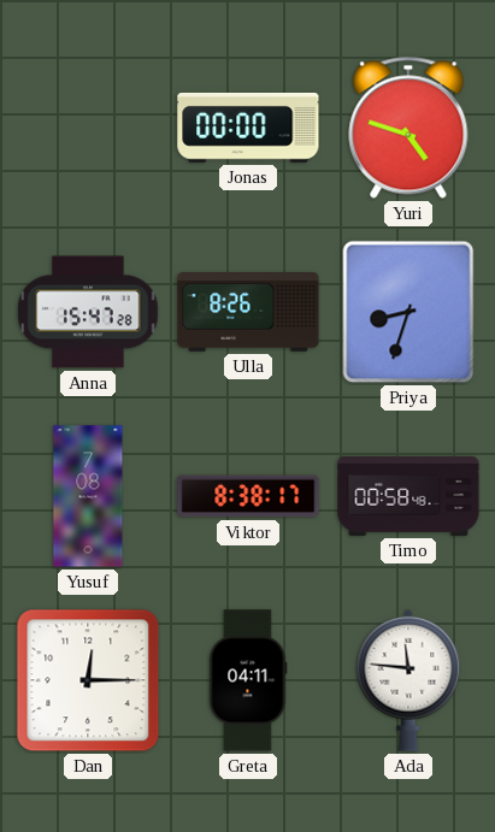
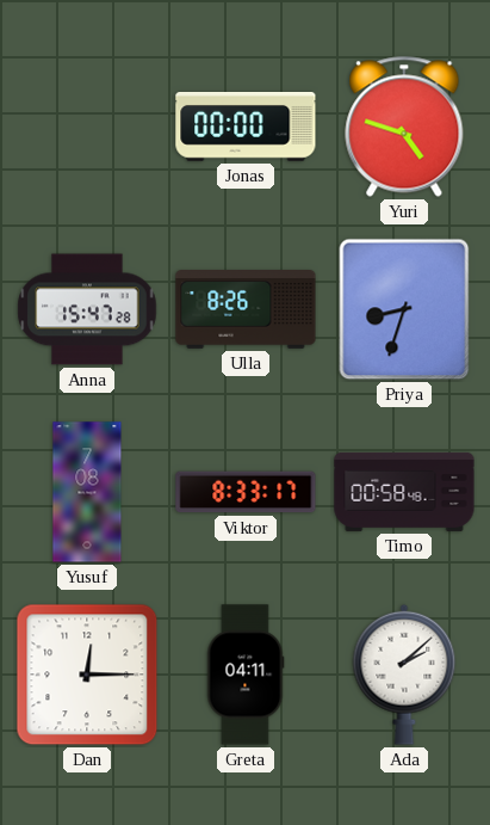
Viktor: 8:38 -> 8:33
Ada: 11:46 -> 2:08
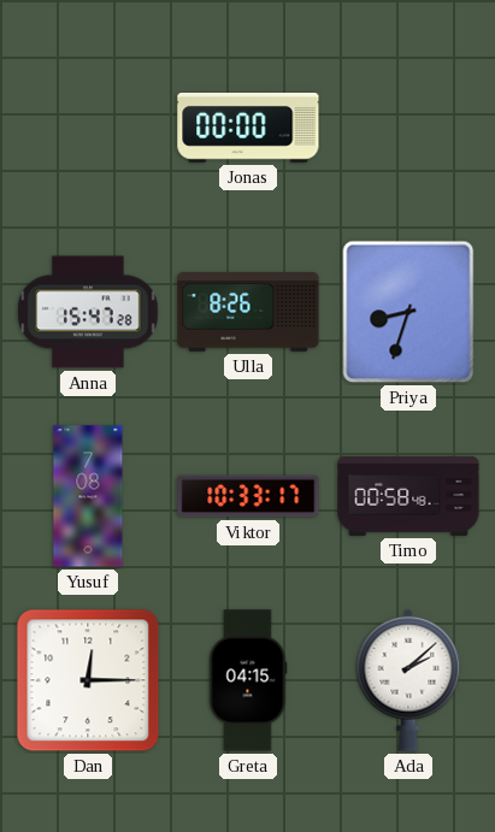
Yuri: 4:48 -> none
Viktor: 8:33 -> 10:33
Greta: 04:11 -> 04:15
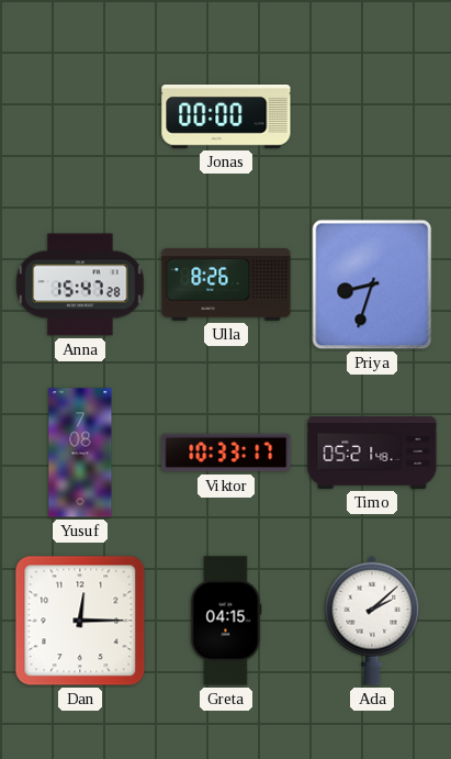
Timo: 00:58 -> 05:21
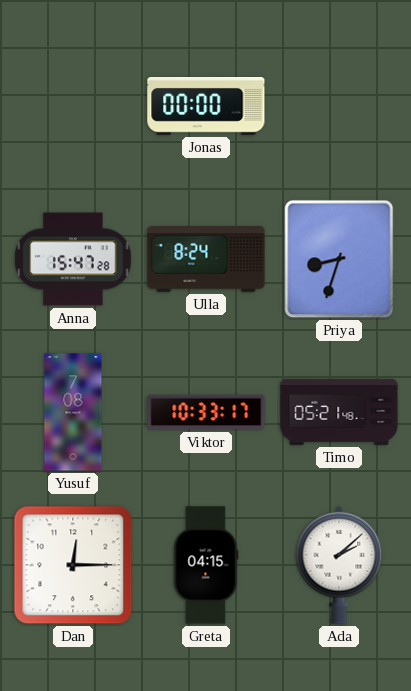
Ulla: 8:26 -> 8:24
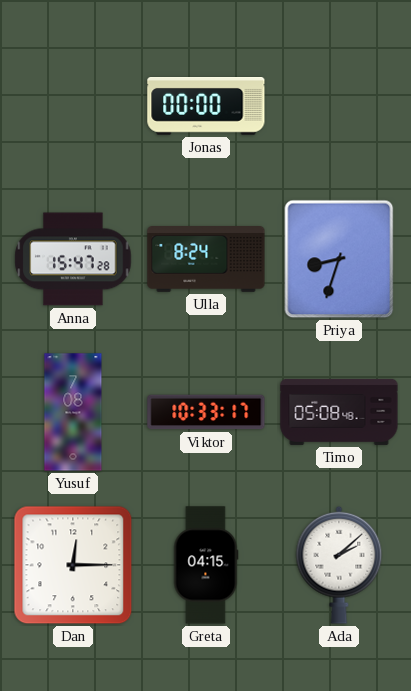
Timo: 05:21 -> 05:08
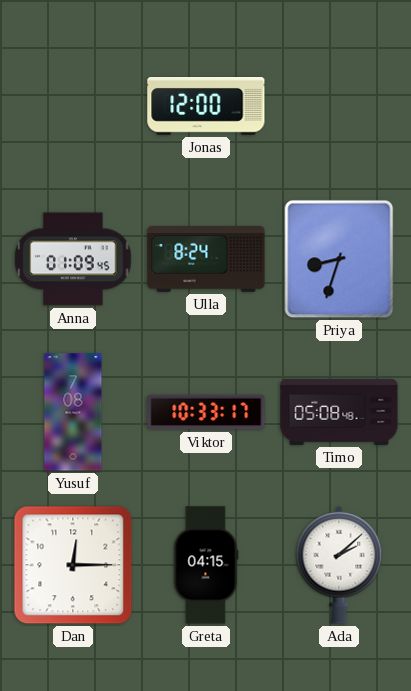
Jonas: 00:00 -> 12:00
Anna: 15:47 -> 01:09
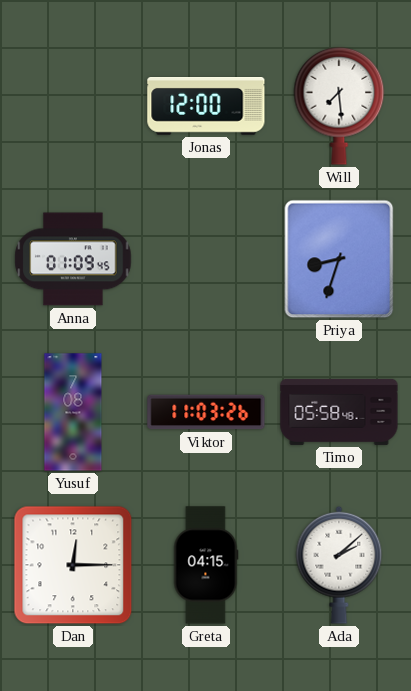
Will: none -> 7:29
Ulla: 8:24 -> none
Viktor: 10:33 -> 11:03
Timo: 05:08 -> 05:58
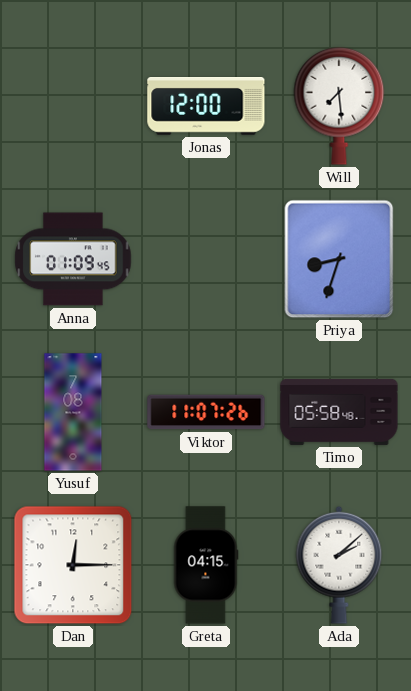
Viktor: 11:03 -> 11:07
